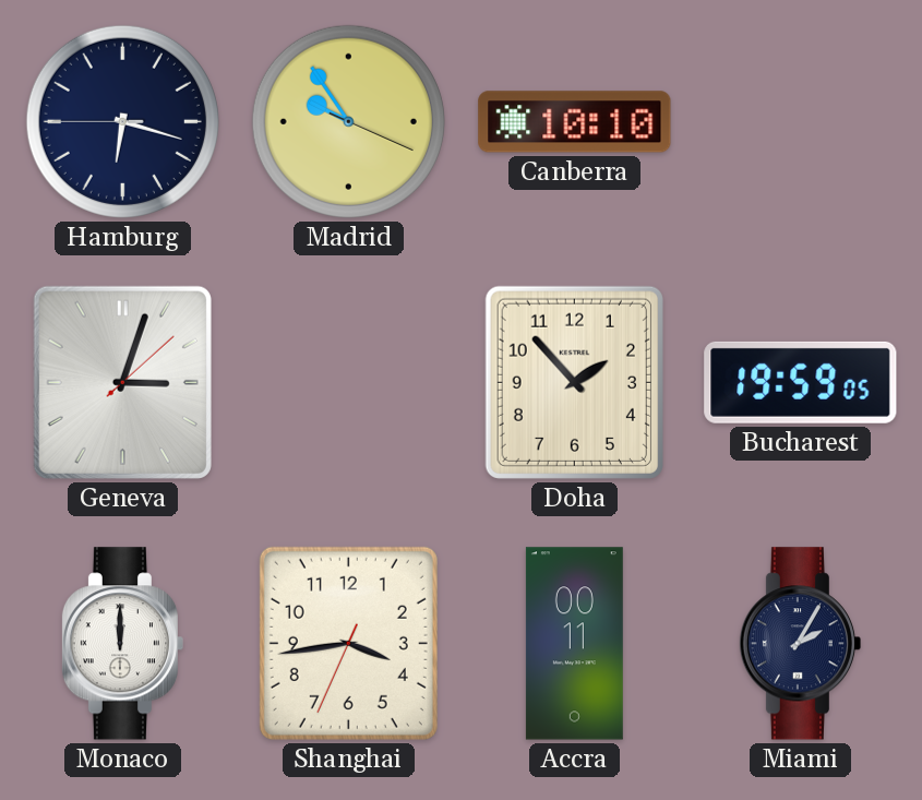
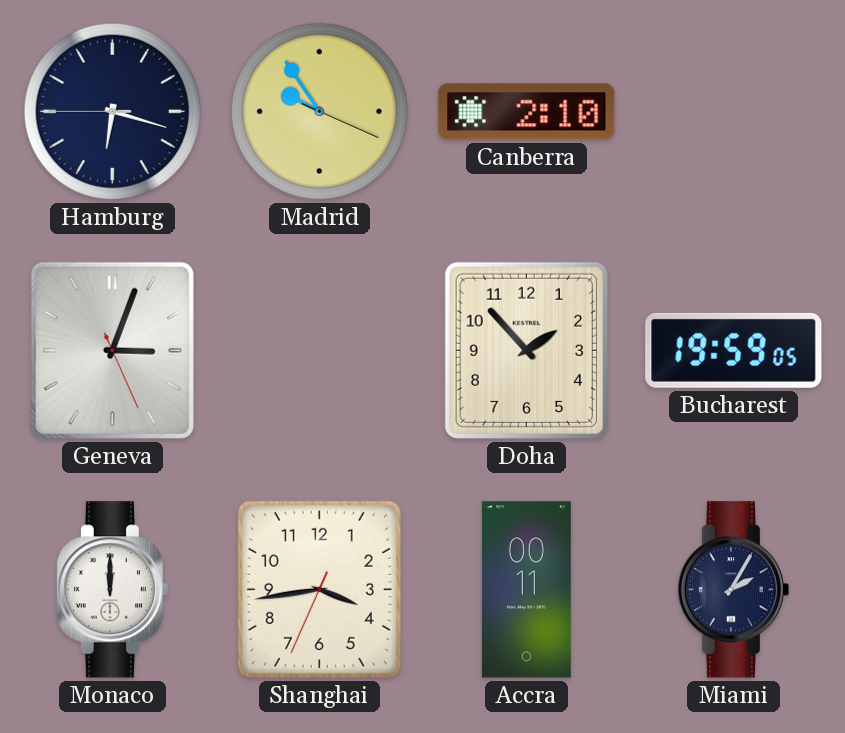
Canberra: 10:10 -> 2:10
Geneva: 3:03:08 -> 3:03:26
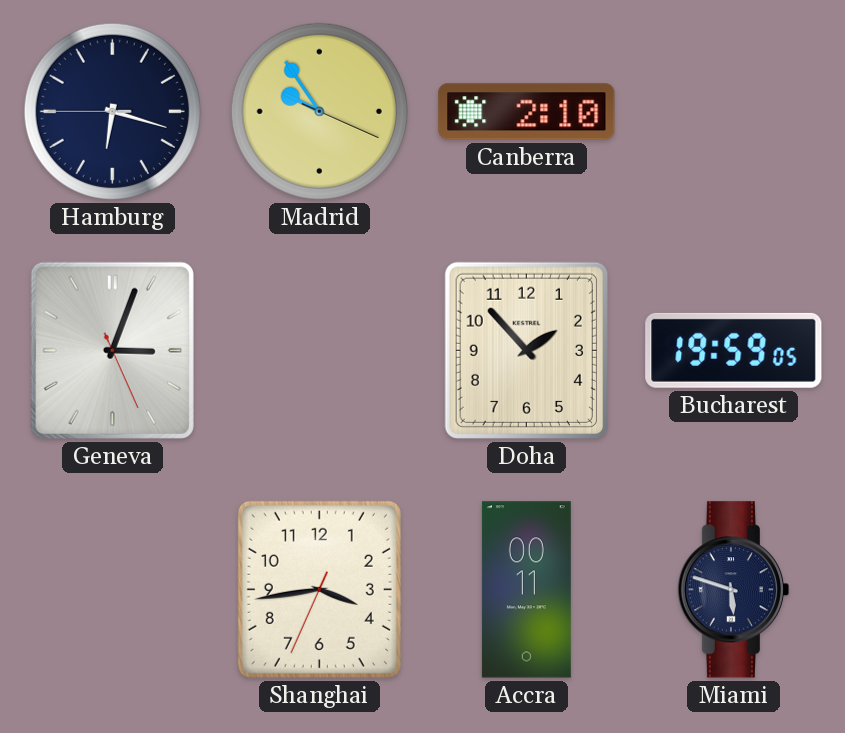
Monaco: 12:00 -> none
Miami: 2:05 -> 5:48
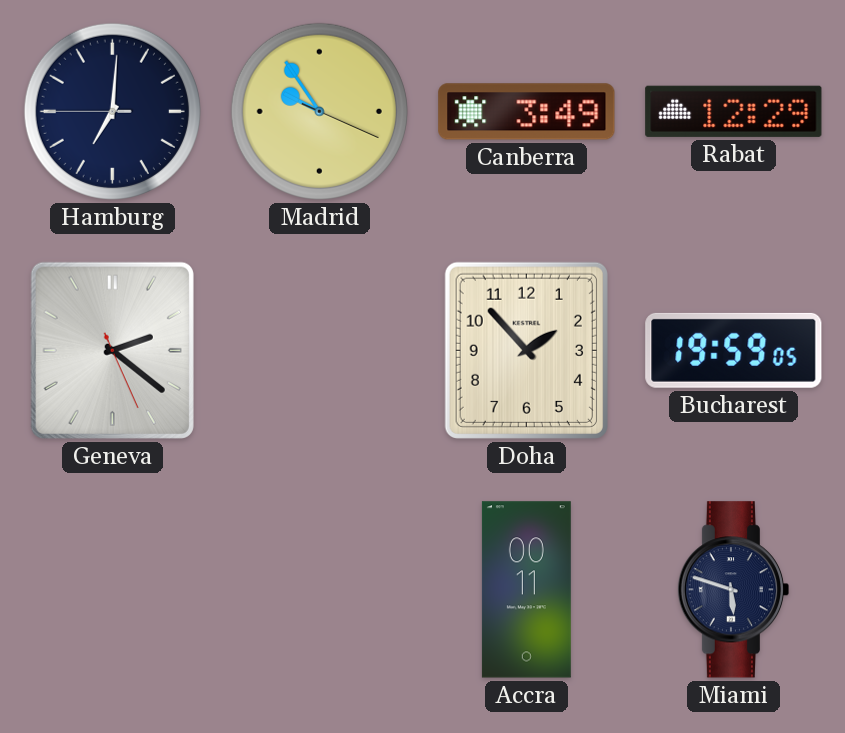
Hamburg: 6:17 -> 7:00
Canberra: 2:10 -> 3:49
Rabat: none -> 12:29
Geneva: 3:03 -> 2:21
Shanghai: 3:43 -> none
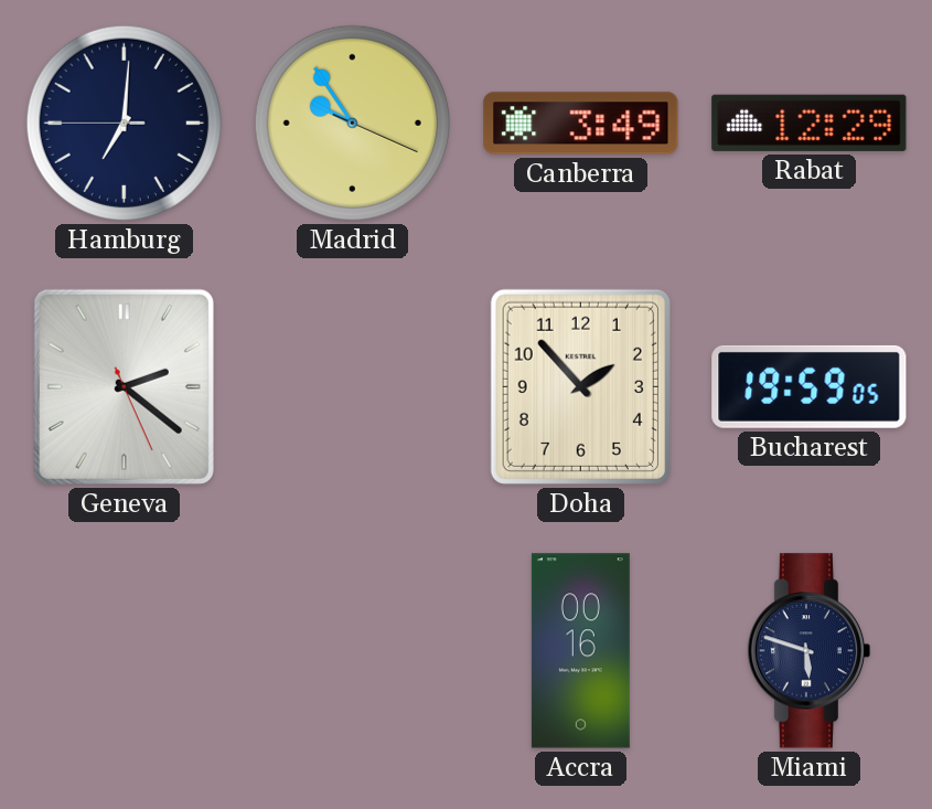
Accra: 00:11 -> 00:16
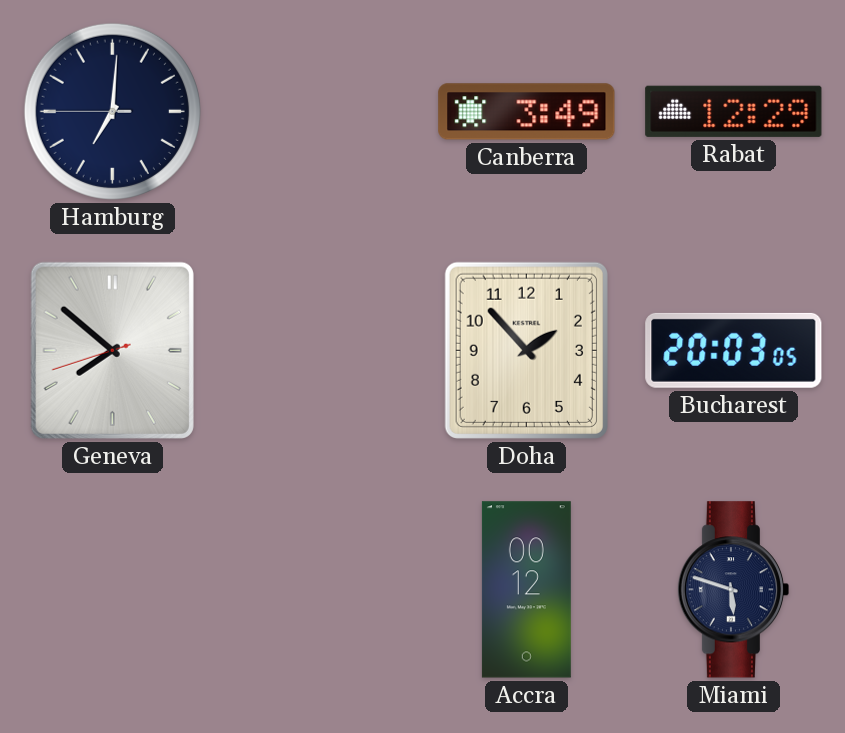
Madrid: 9:54 -> none
Geneva: 2:21 -> 7:51
Bucharest: 19:59 -> 20:03
Accra: 00:16 -> 00:12
